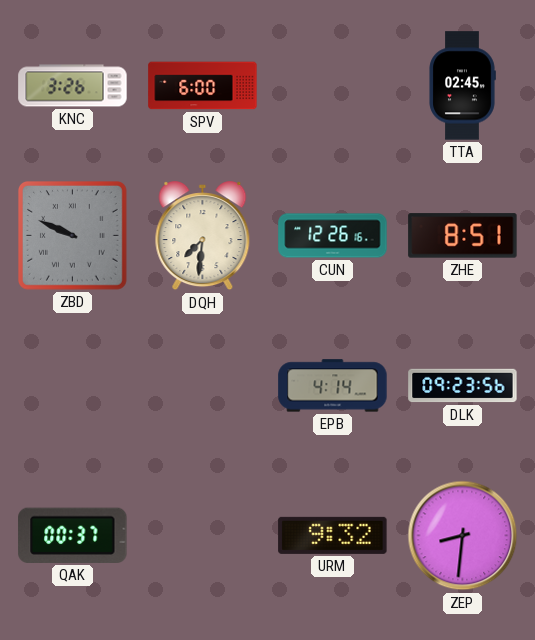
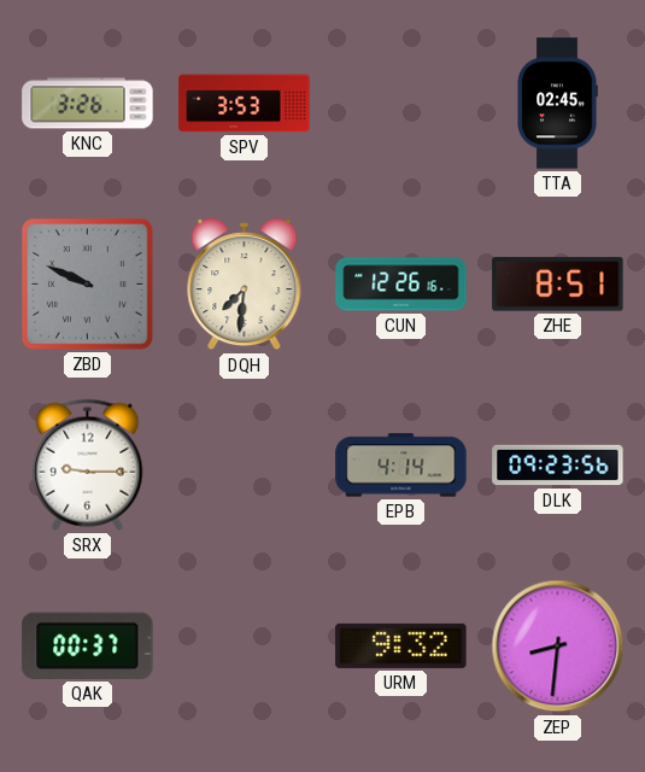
SPV: 6:00 -> 3:53
SRX: none -> 9:15
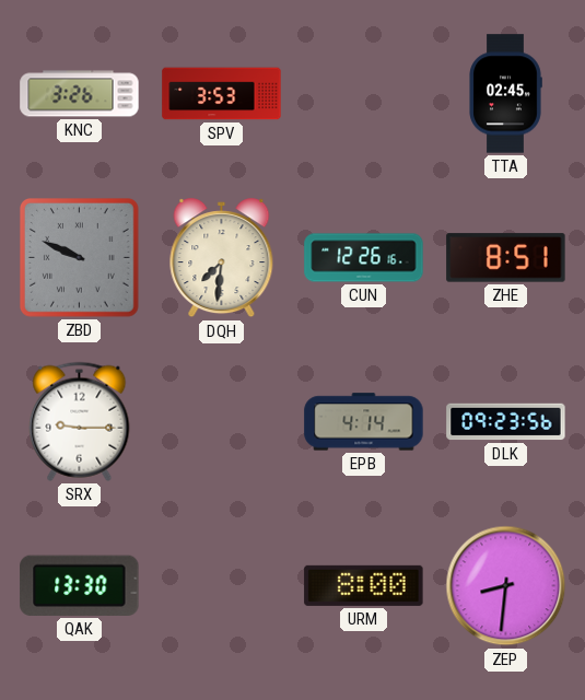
QAK: 00:37 -> 13:30
URM: 9:32 -> 8:00
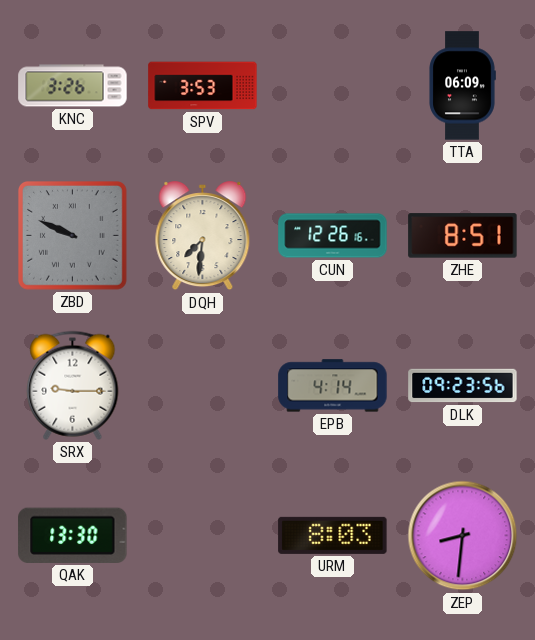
TTA: 02:45 -> 06:09
URM: 8:00 -> 8:03
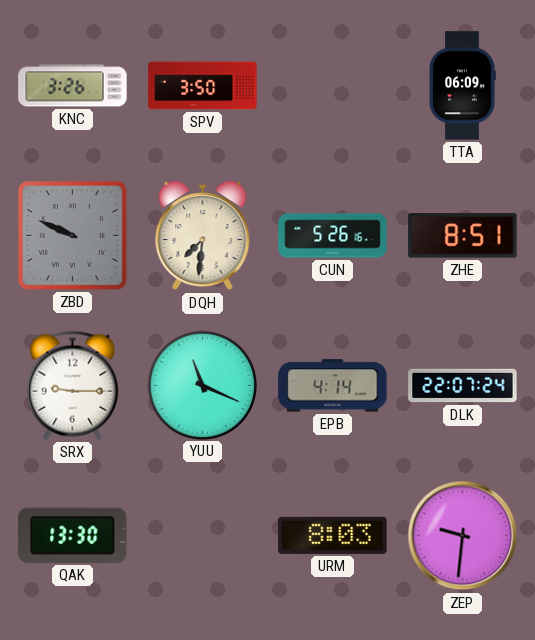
SPV: 3:53 -> 3:50
CUN: 12:26 -> 5:26
YUU: none -> 11:19
DLK: 09:23 -> 22:07
ZEP: 8:31 -> 9:31
